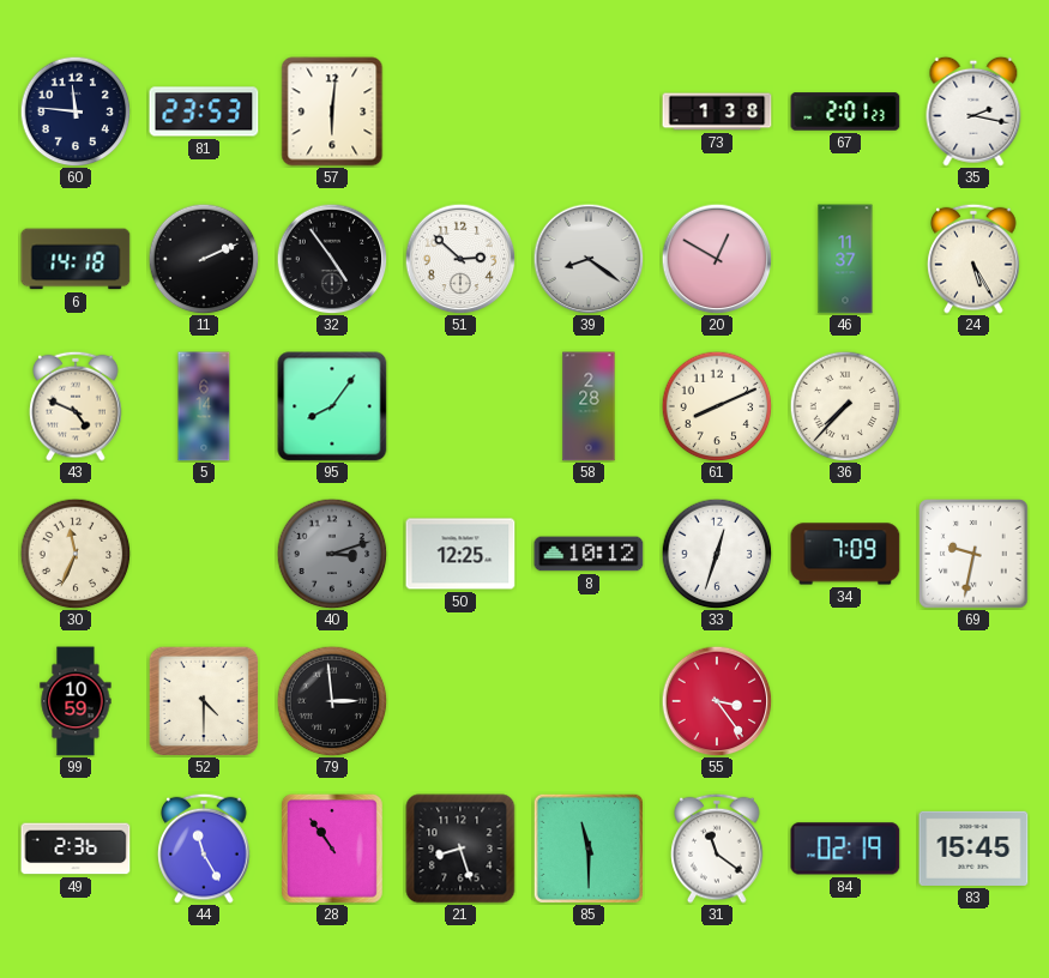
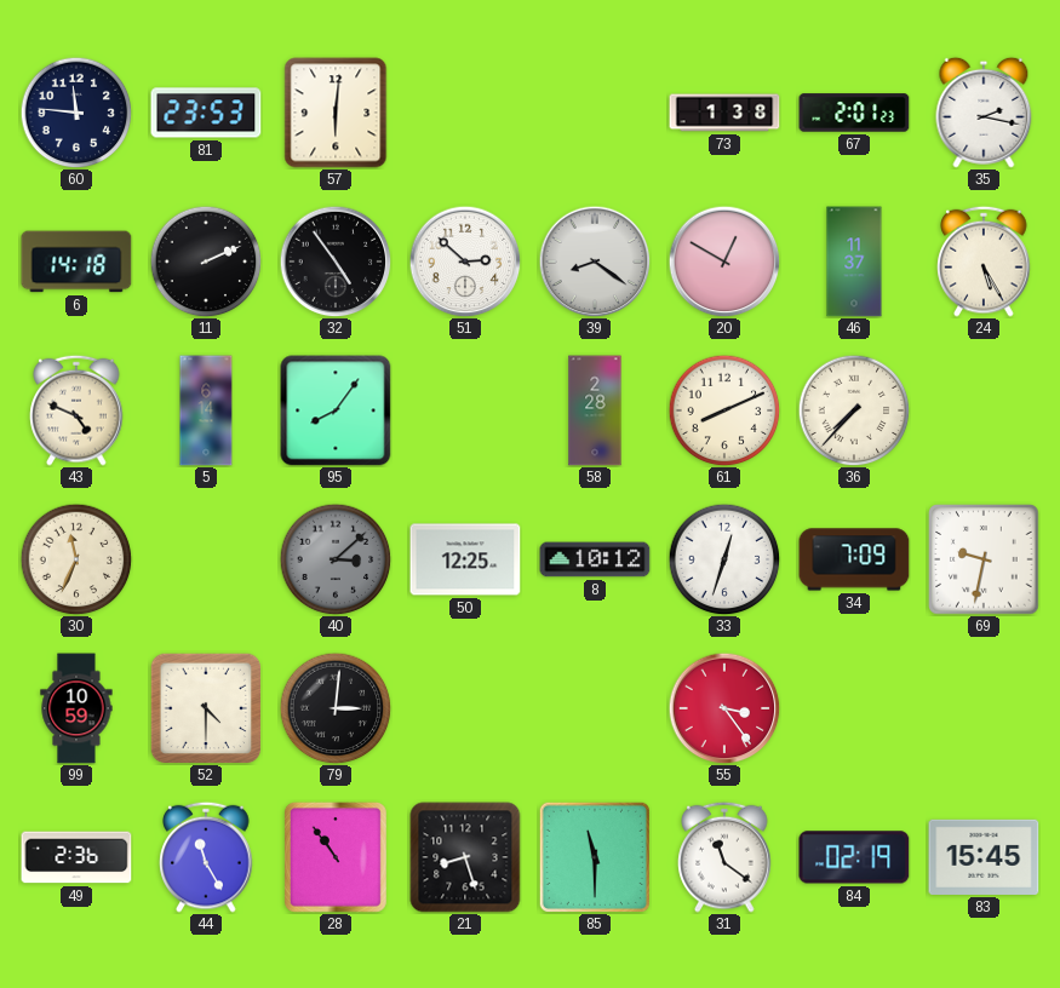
40: 3:12 -> 3:08
79: 2:59 -> 3:01
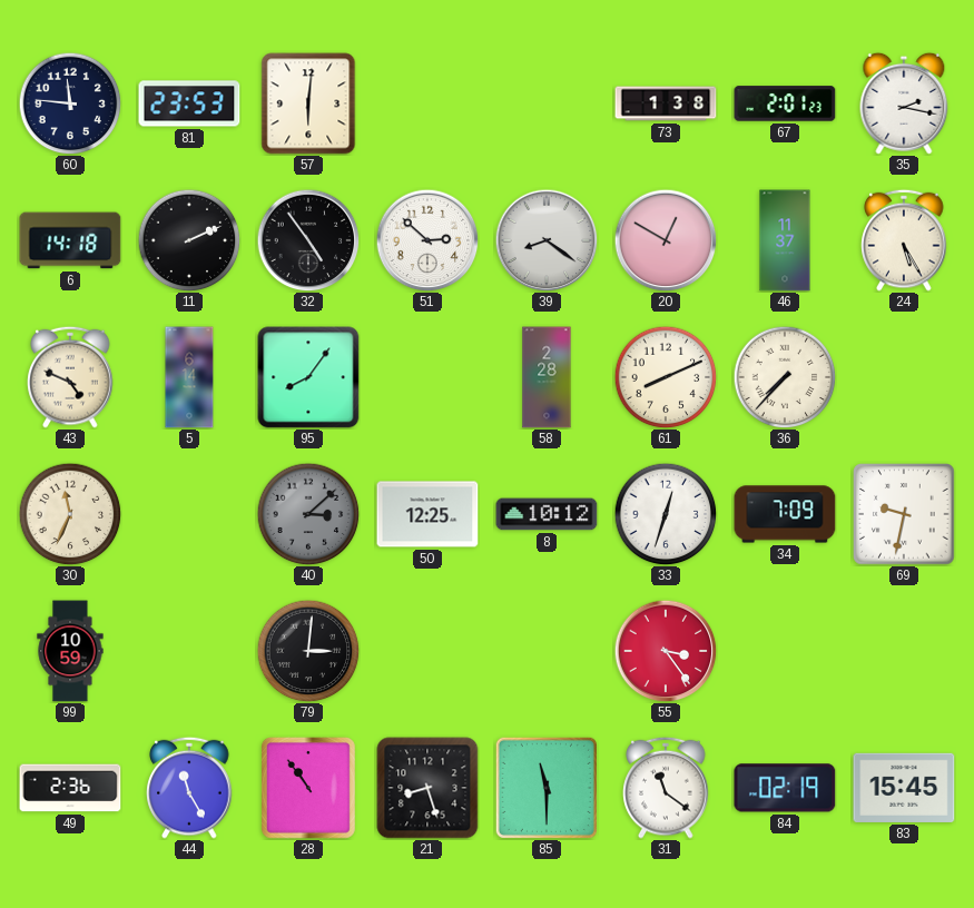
52: 4:30 -> none
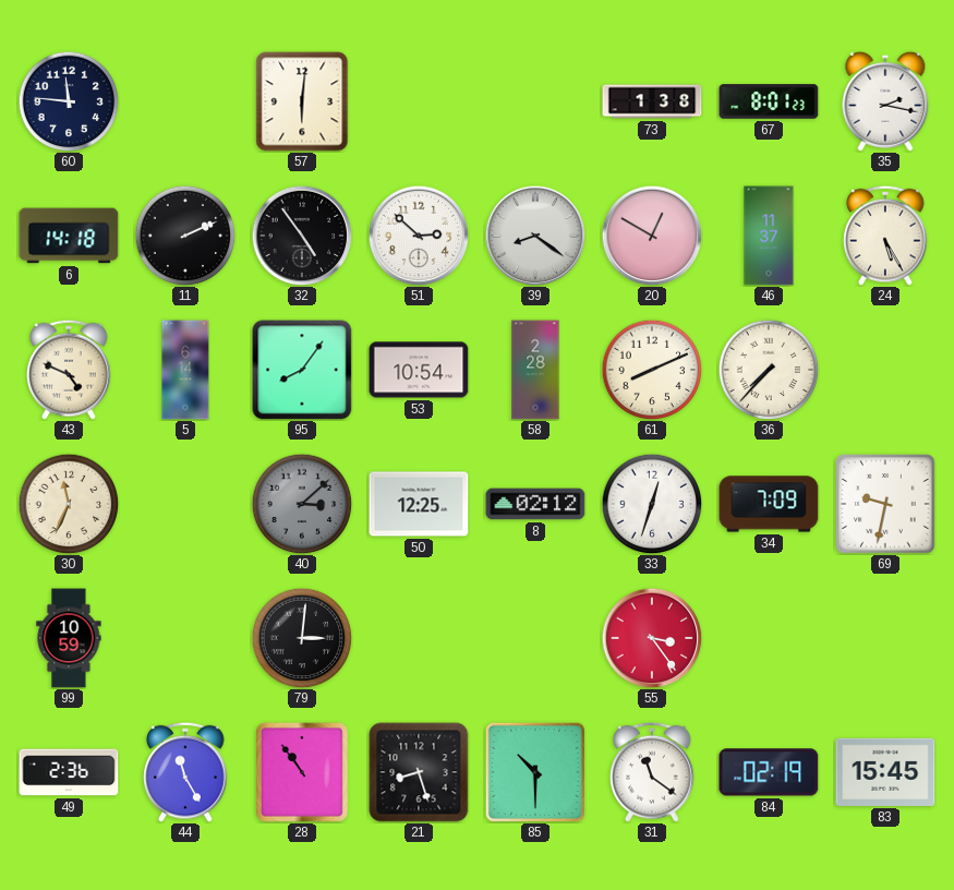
81: 23:53 -> none
67: 2:01 -> 8:01
53: none -> 10:54
8: 10:12 -> 02:12
85: 11:30 -> 10:30
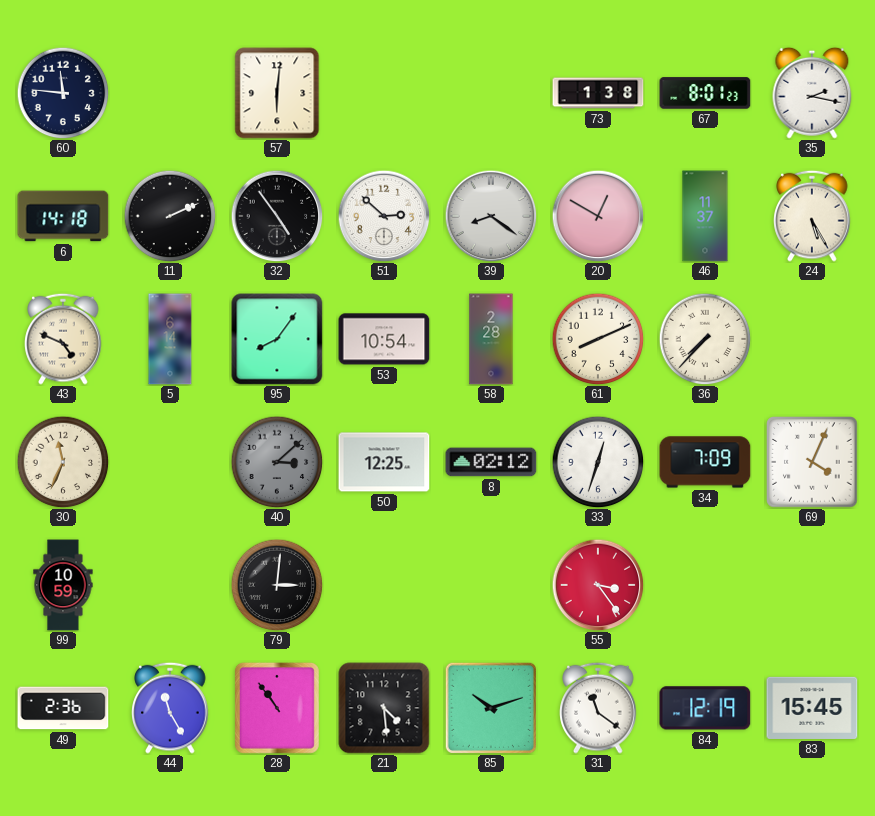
69: 9:32 -> 4:04
21: 8:27 -> 4:29
85: 10:30 -> 10:12
84: 02:19 -> 12:19
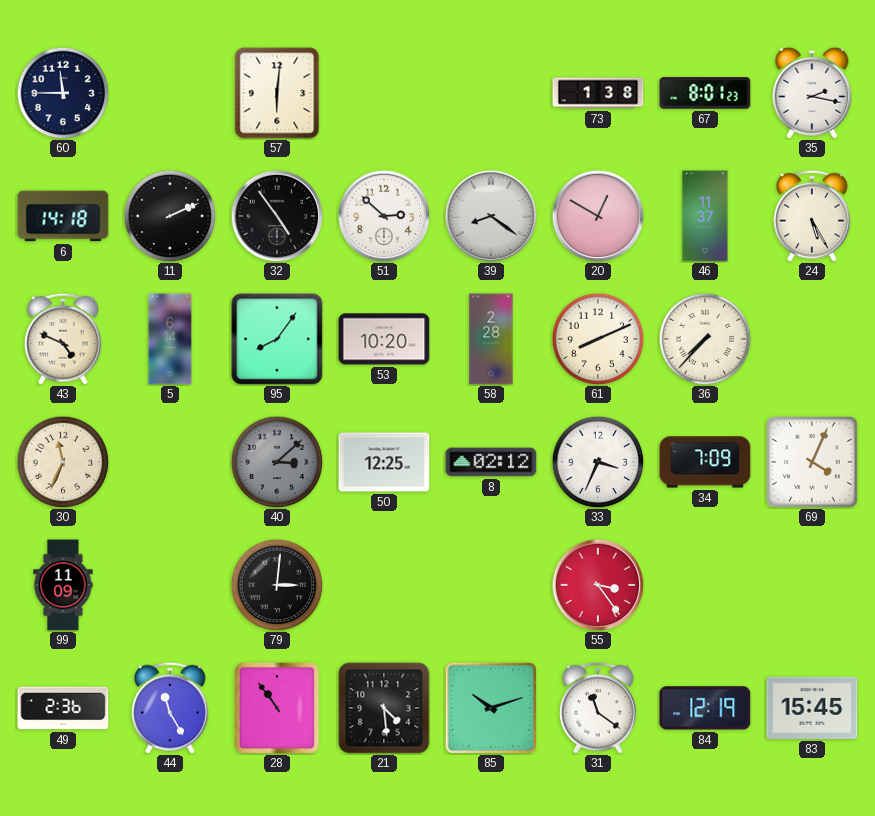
60: 11:46 -> 11:45
53: 10:54 -> 10:20
33: 12:33 -> 3:34
99: 10:59 -> 11:09
